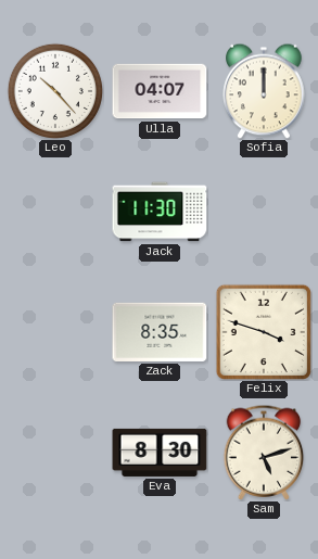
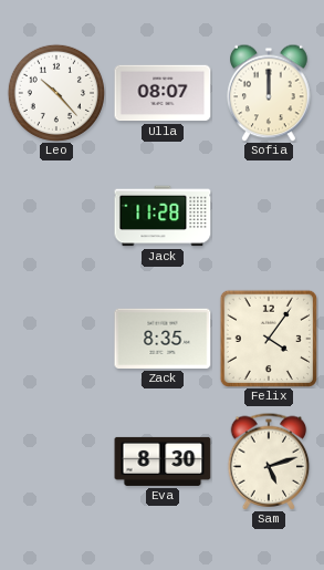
Ulla: 04:07 -> 08:07
Jack: 11:30 -> 11:28
Felix: 3:48 -> 4:06
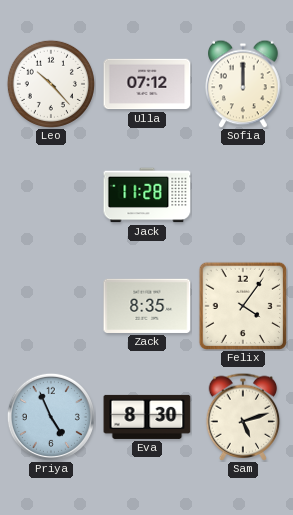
Ulla: 08:07 -> 07:12
Priya: none -> 4:56
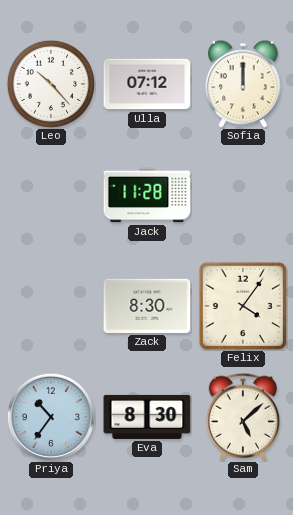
Zack: 8:35 -> 8:30
Priya: 4:56 -> 10:36
Sam: 5:12 -> 5:08
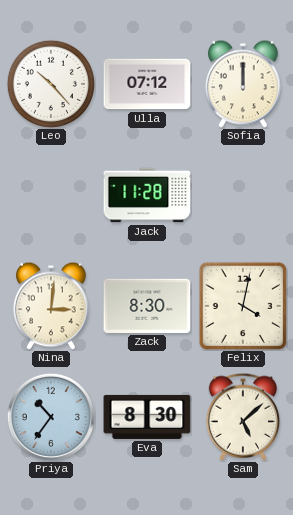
Nina: none -> 3:01
Felix: 4:06 -> 4:02
